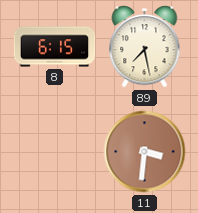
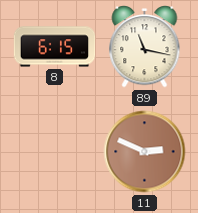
89: 7:28 -> 11:17
11: 3:31 -> 2:49
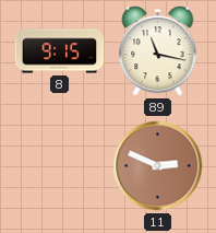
8: 6:15 -> 9:15
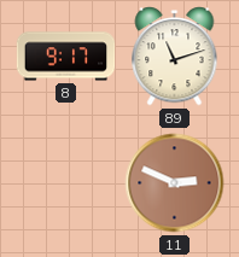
8: 9:15 -> 9:17
89: 11:17 -> 11:12
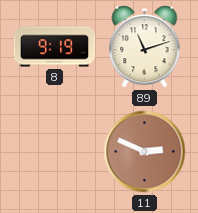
8: 9:17 -> 9:19
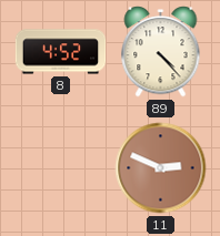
8: 9:19 -> 4:52
89: 11:12 -> 4:23
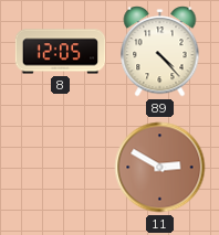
8: 4:52 -> 12:05
11: 2:49 -> 2:50
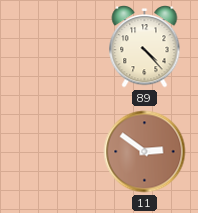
8: 12:05 -> none
11: 2:50 -> 2:51
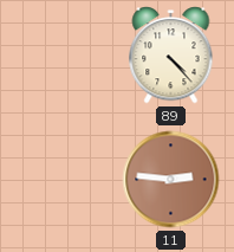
11: 2:51 -> 2:46
